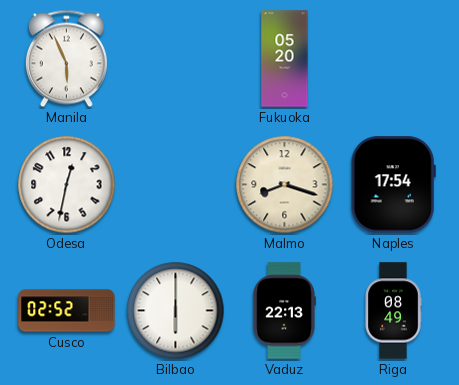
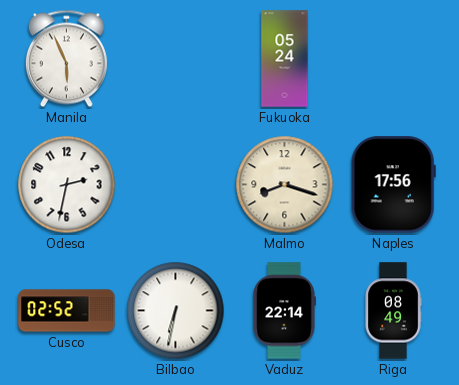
Fukuoka: 05:20 -> 05:24
Odesa: 12:32 -> 2:32
Naples: 17:54 -> 17:56
Bilbao: 6:00 -> 6:32
Vaduz: 22:13 -> 22:14
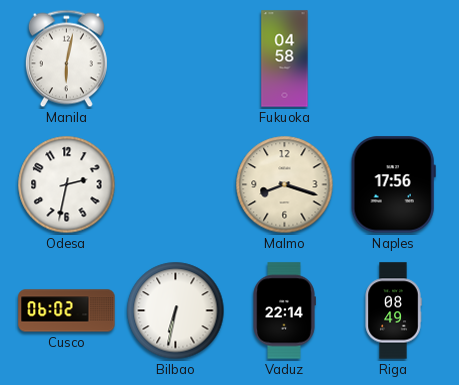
Manila: 5:56 -> 6:02
Fukuoka: 05:24 -> 04:58
Cusco: 02:52 -> 06:02
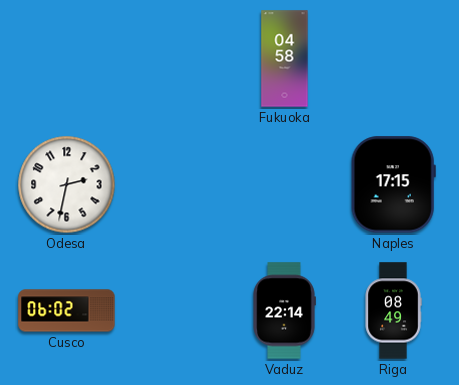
Manila: 6:02 -> none
Malmo: 8:18 -> none
Naples: 17:56 -> 17:15
Bilbao: 6:32 -> none
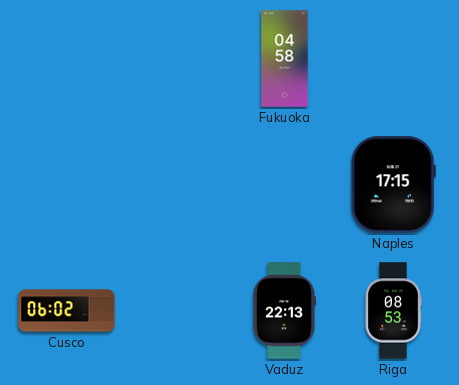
Odesa: 2:32 -> none
Vaduz: 22:14 -> 22:13
Riga: 08:49 -> 08:53
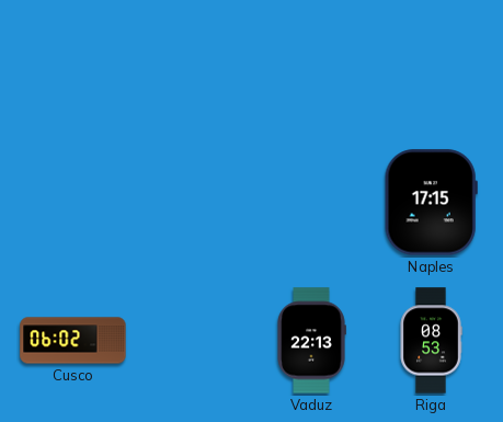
Fukuoka: 04:58 -> none
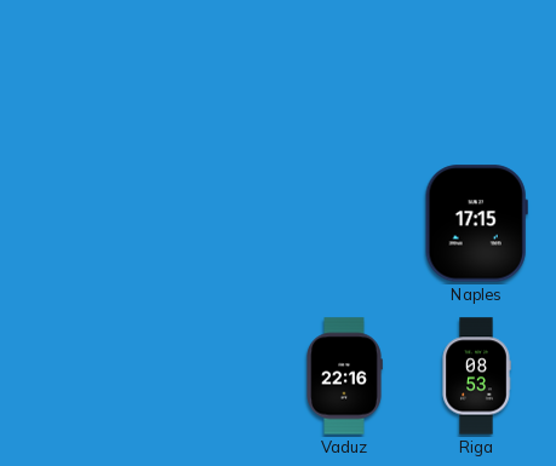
Cusco: 06:02 -> none
Vaduz: 22:13 -> 22:16
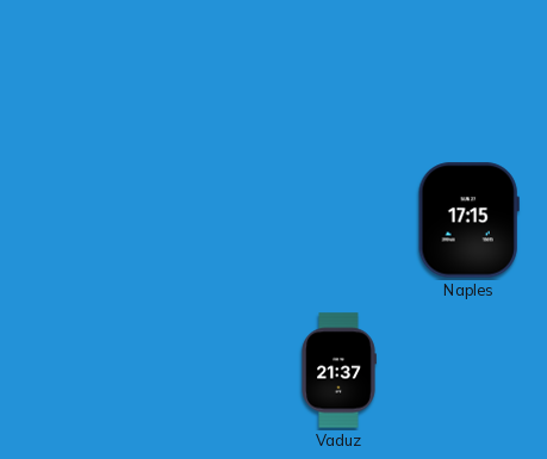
Vaduz: 22:16 -> 21:37
Riga: 08:53 -> none
